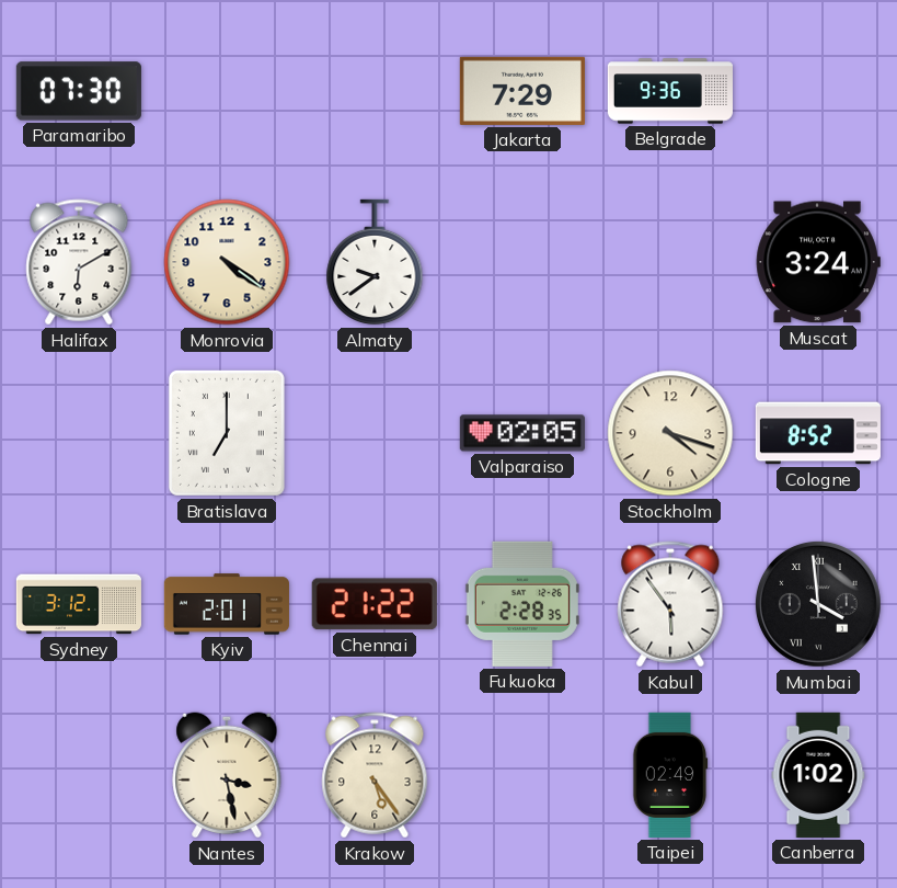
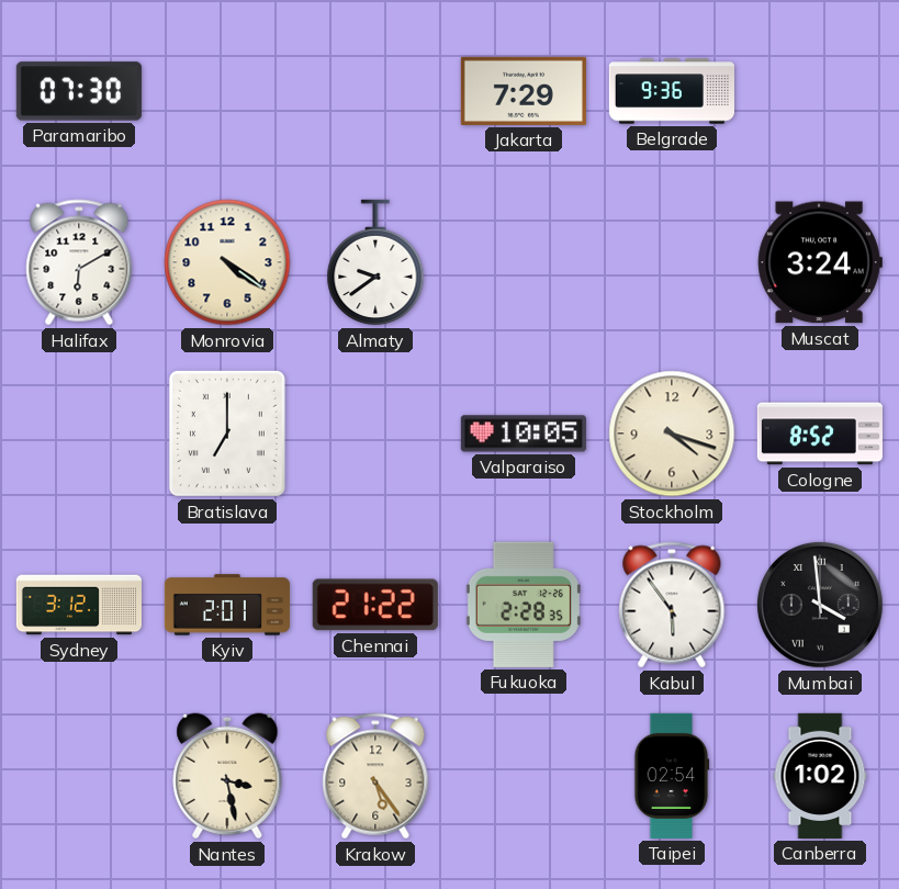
Valparaiso: 02:05 -> 10:05
Taipei: 02:49 -> 02:54
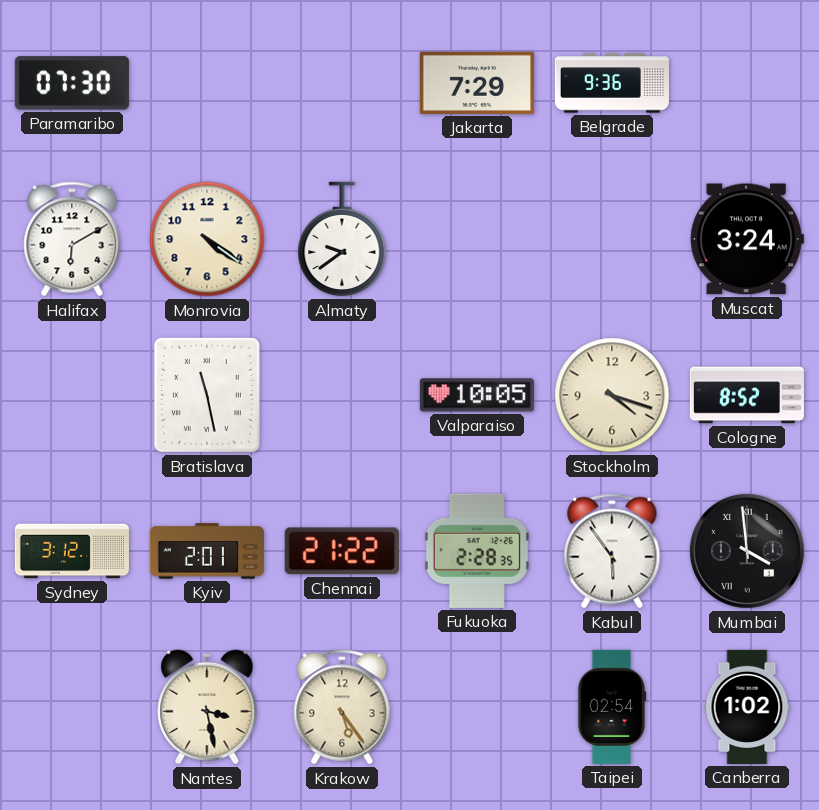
Bratislava: 7:00 -> 11:28
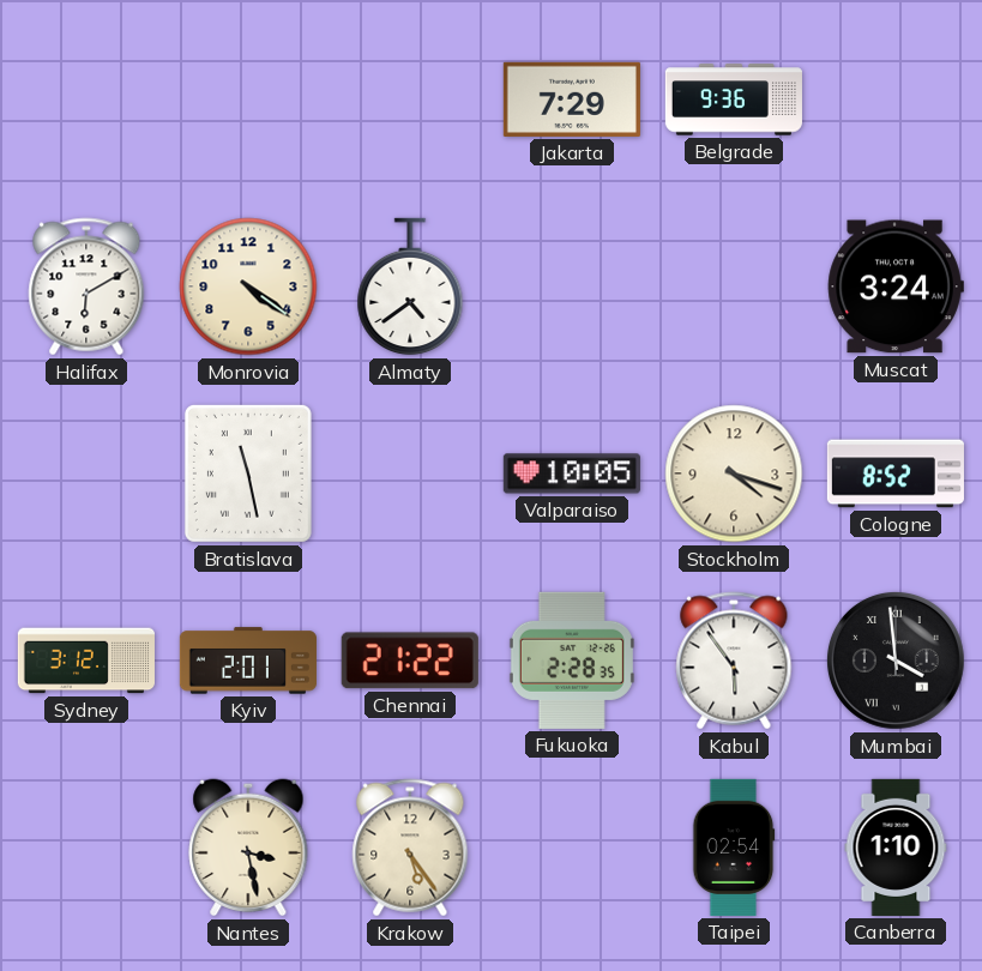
Paramaribo: 07:30 -> none
Almaty: 9:39 -> 4:39
Canberra: 1:02 -> 1:10
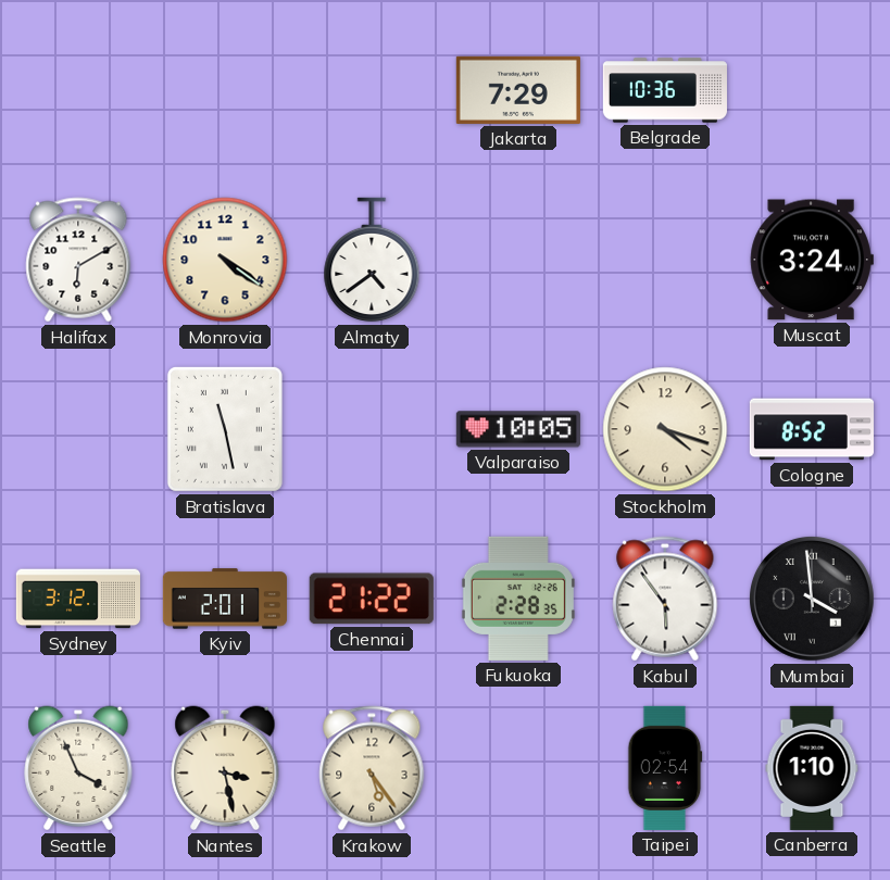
Belgrade: 9:36 -> 10:36
Seattle: none -> 3:56
